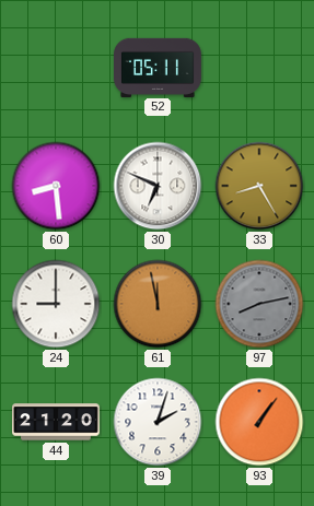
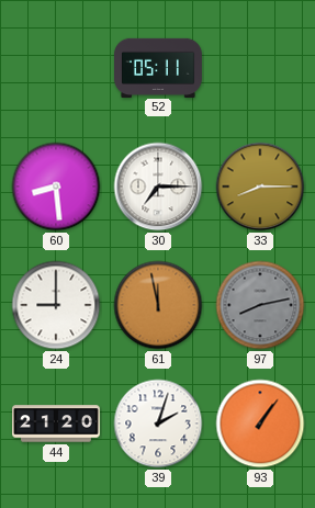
30: 6:49 -> 7:15
33: 8:25 -> 8:15
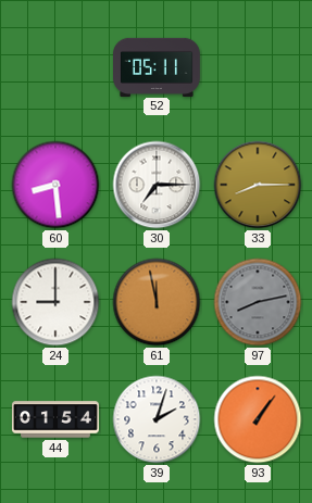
44: 21:20 -> 01:54
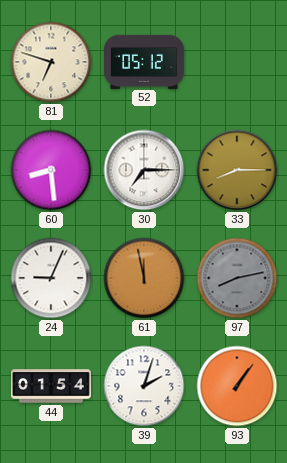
81: none -> 6:48
52: 05:11 -> 05:12
24: 9:00 -> 9:04
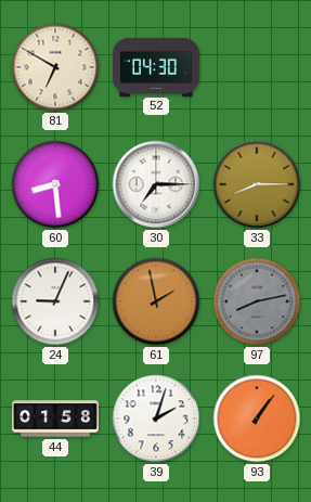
81: 6:48 -> 6:50
52: 05:12 -> 04:30
61: 11:58 -> 1:58
44: 01:54 -> 01:58
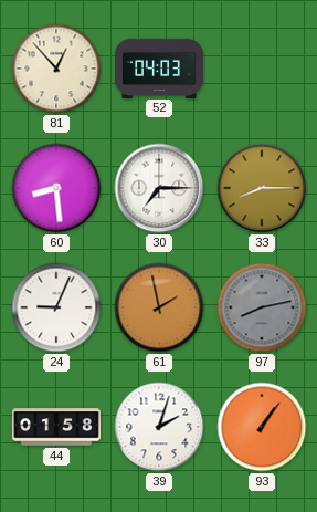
81: 6:50 -> 12:53
52: 04:30 -> 04:03
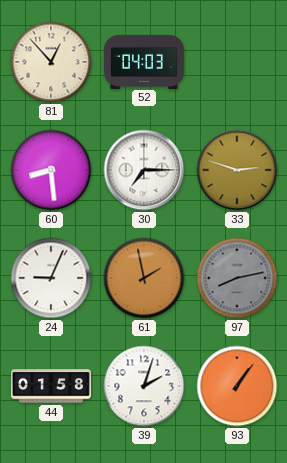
33: 8:15 -> 2:48
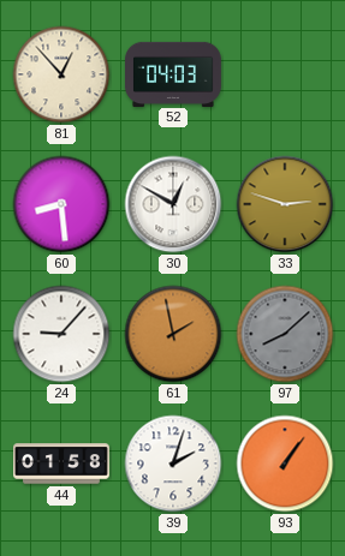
30: 7:15 -> 12:50
24: 9:04 -> 9:07
97: 8:13 -> 8:08
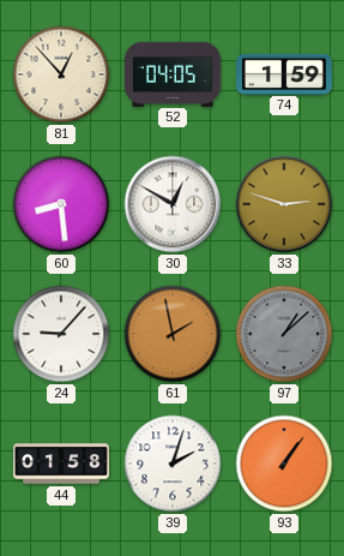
52: 04:03 -> 04:05
74: none -> 1:59
97: 8:08 -> 1:08
